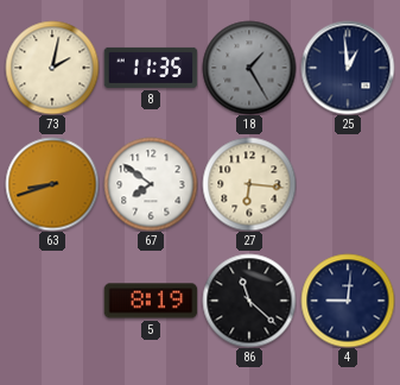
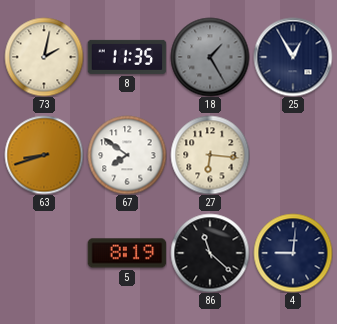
25: 12:59 -> 12:55
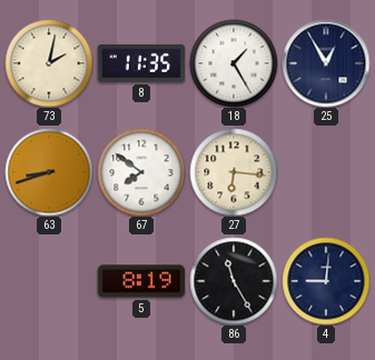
18 dial: grey -> white
86: 11:22 -> 11:25
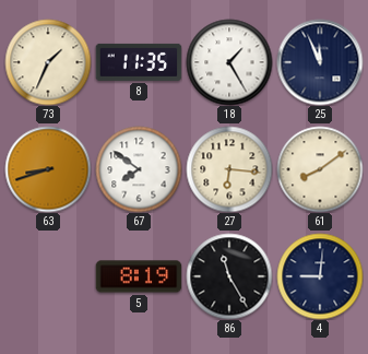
73: 2:02 -> 1:34
25: 12:55 -> 11:56
61: none -> 8:09
